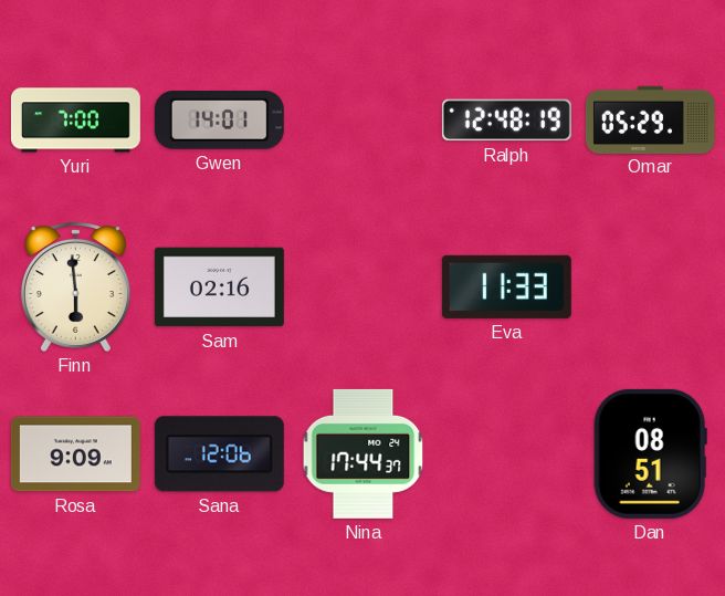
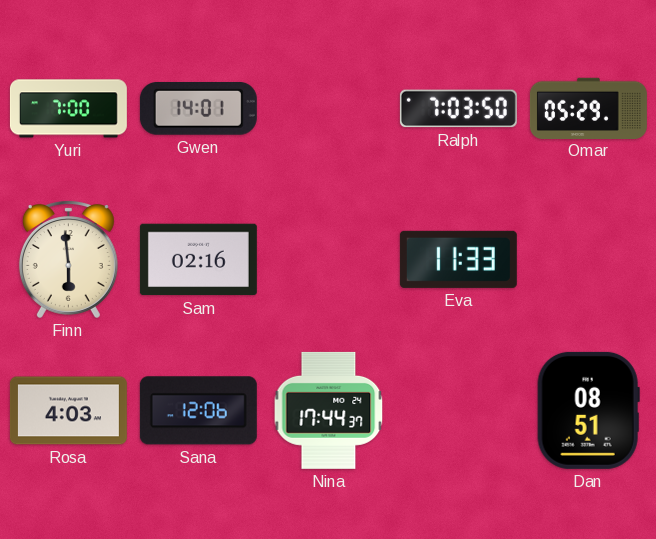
Ralph: 12:48 -> 7:03
Rosa: 9:09 -> 4:03
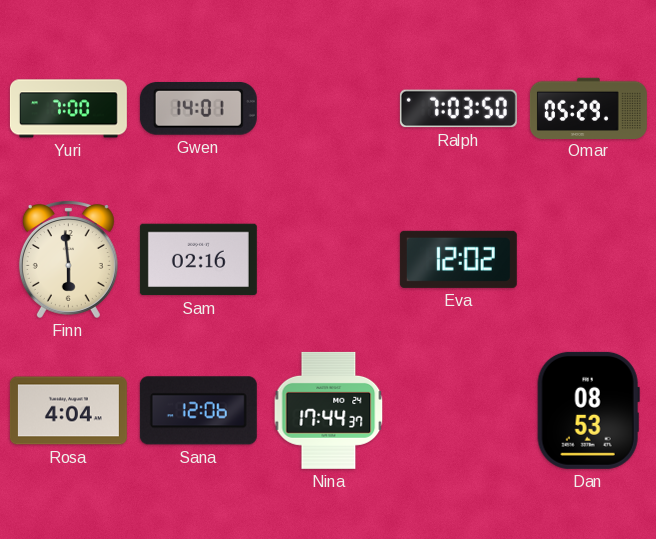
Eva: 11:33 -> 12:02
Rosa: 4:03 -> 4:04
Dan: 08:51 -> 08:53
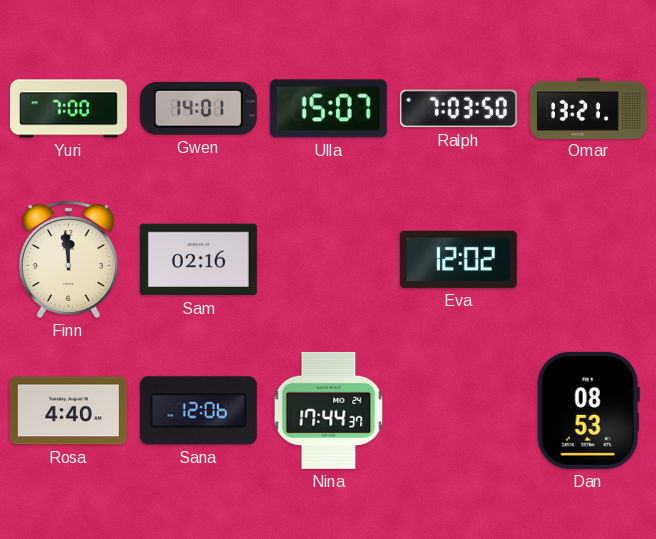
Ulla: none -> 15:07
Omar: 05:29 -> 13:21
Finn: 5:59 -> 11:59
Rosa: 4:04 -> 4:40
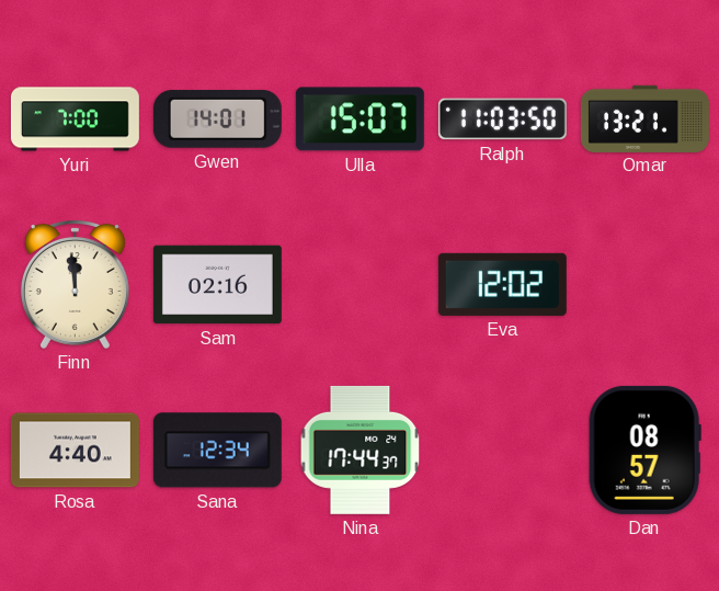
Ralph: 7:03 -> 11:03
Sana: 12:06 -> 12:34
Dan: 08:53 -> 08:57
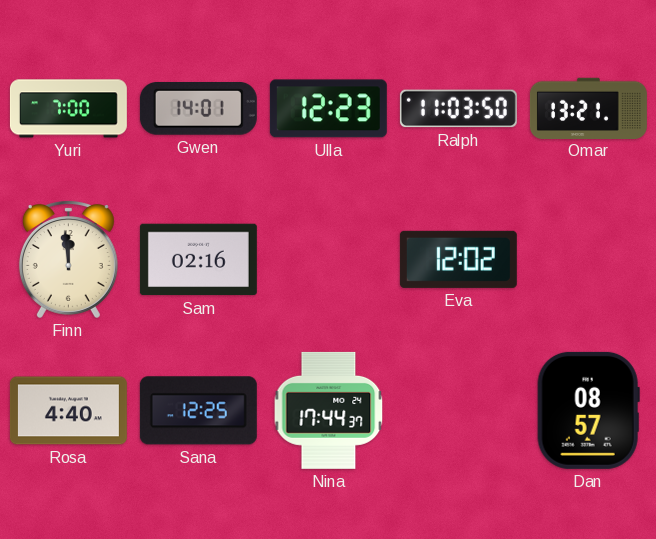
Ulla: 15:07 -> 12:23
Sana: 12:34 -> 12:25
